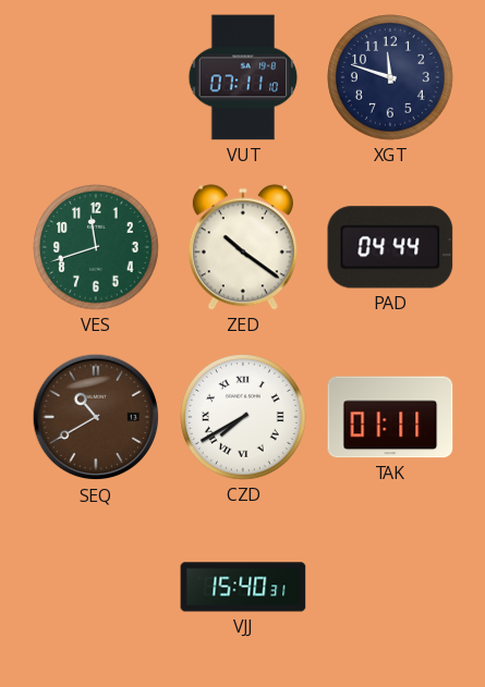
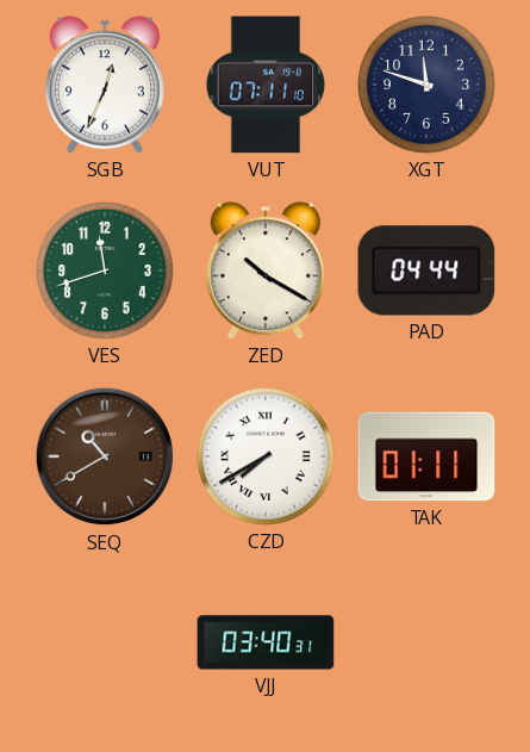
SGB: none -> 12:34
ZED: 10:21 -> 10:20
VJJ: 15:40 -> 03:40
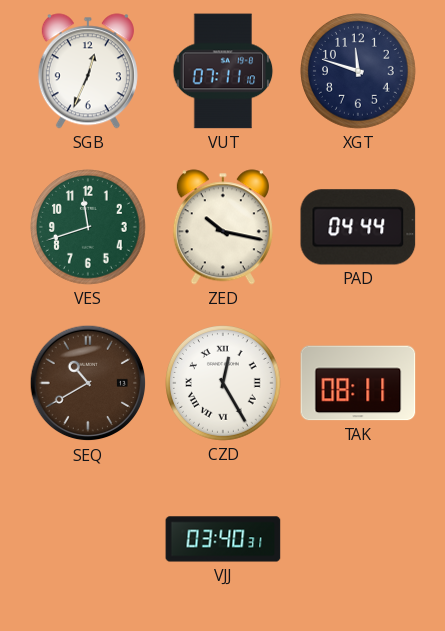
ZED: 10:20 -> 10:17
CZD: 7:40 -> 12:25
TAK: 01:11 -> 08:11
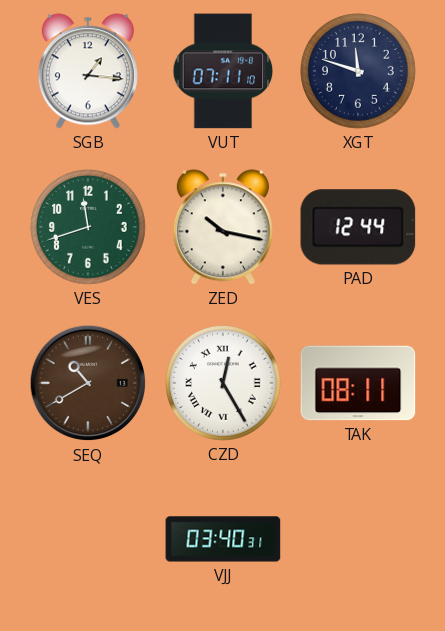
SGB: 12:34 -> 1:16
PAD: 04:44 -> 12:44
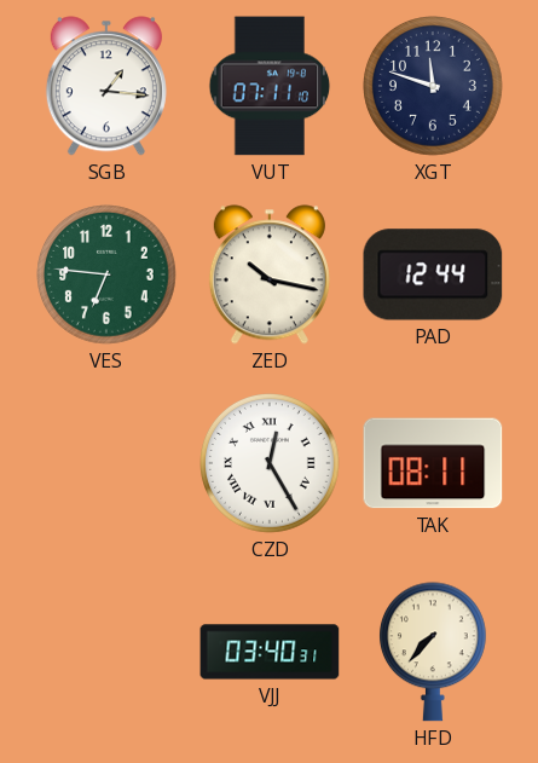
VES: 11:42 -> 6:46
SEQ: 10:40 -> none
HFD: none -> 7:37
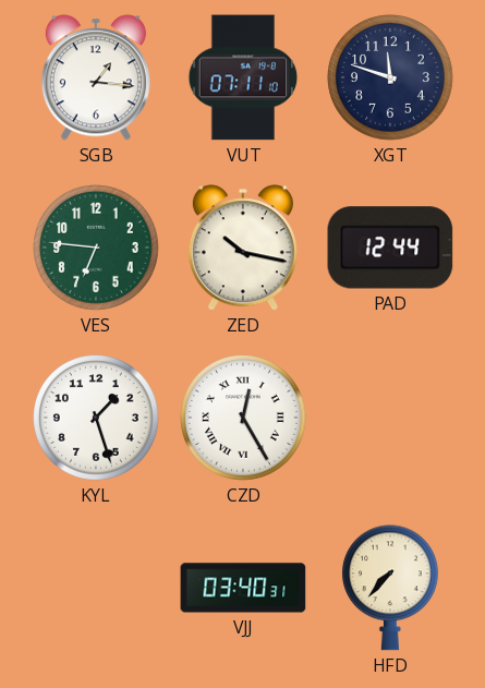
KYL: none -> 1:27
TAK: 08:11 -> none
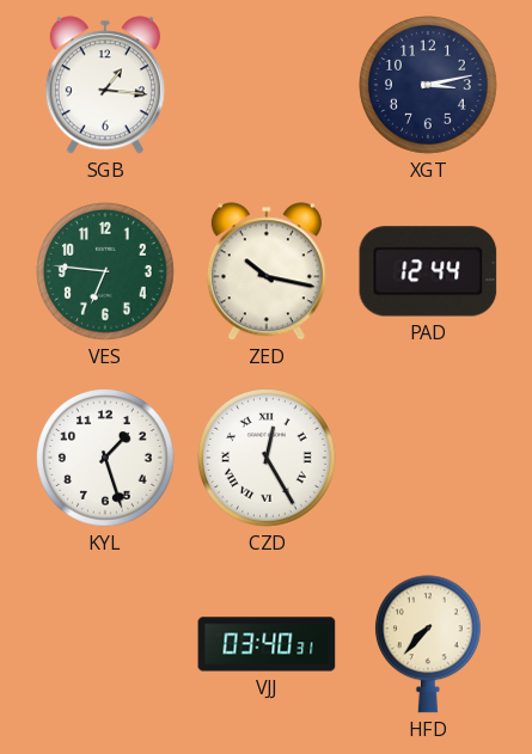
VUT: 07:11 -> none
XGT: 11:48 -> 3:13
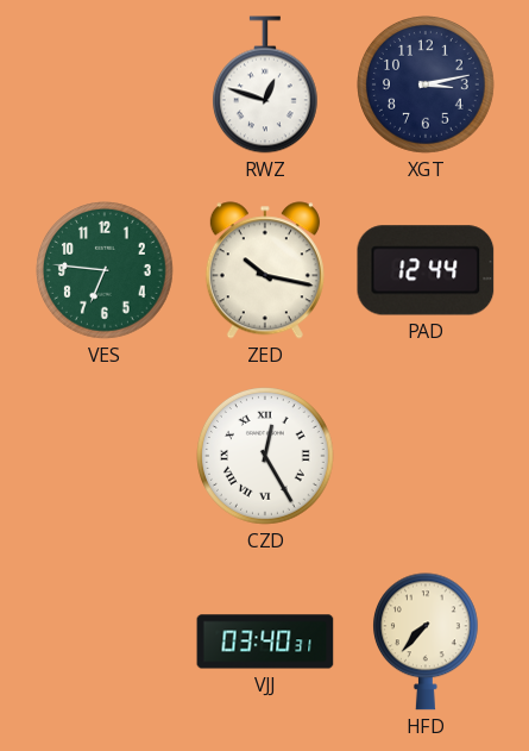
SGB: 1:16 -> none
RWZ: none -> 12:48
KYL: 1:27 -> none
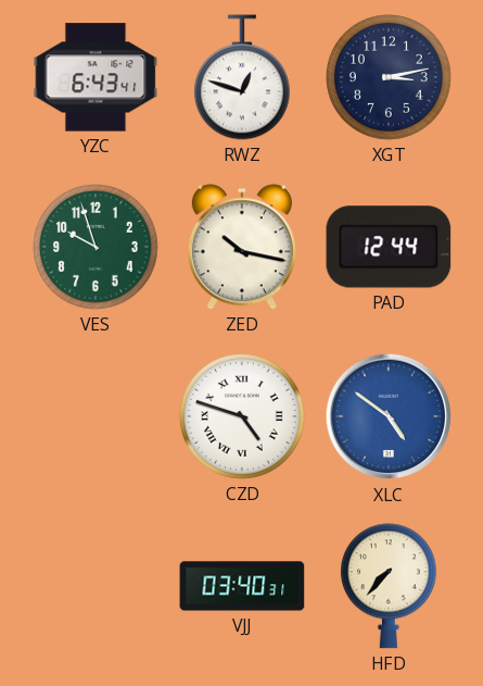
YZC: none -> 6:43
VES: 6:46 -> 9:57
CZD: 12:25 -> 4:48
XLC: none -> 4:51
